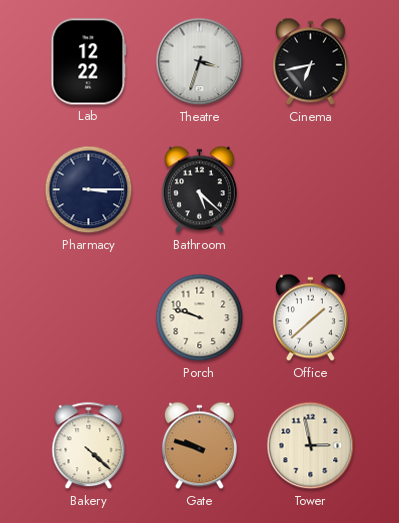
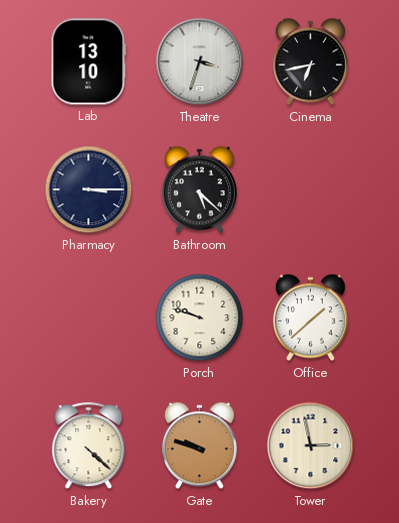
Lab: 12:22 -> 13:10
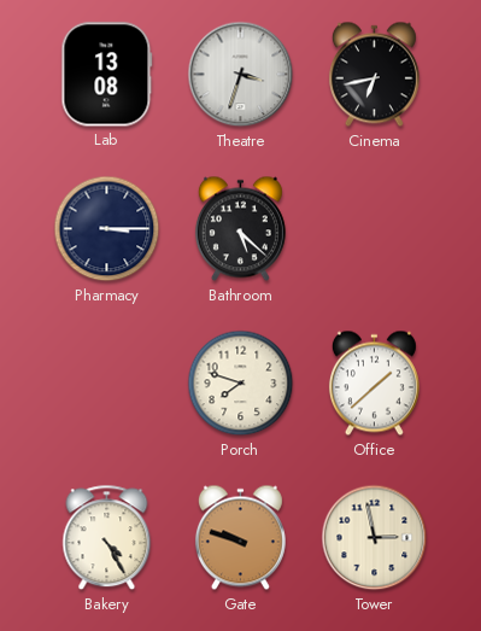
Lab: 13:10 -> 13:08
Porch: 9:48 -> 7:48
Bakery: 4:22 -> 4:25
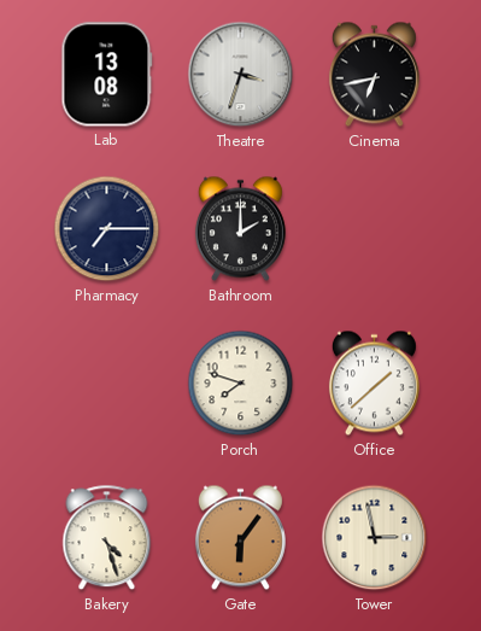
Pharmacy: 3:15 -> 7:15
Bathroom: 5:22 -> 2:00
Bakery: 4:25 -> 4:27
Gate: 9:48 -> 6:06
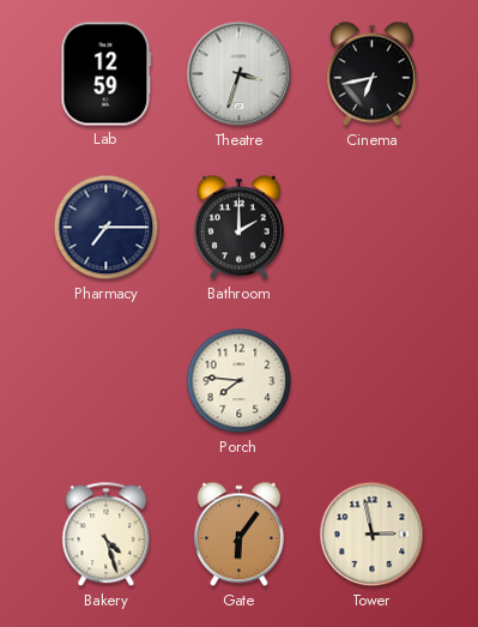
Lab: 13:08 -> 12:59
Porch: 7:48 -> 7:46
Office: 1:38 -> none
